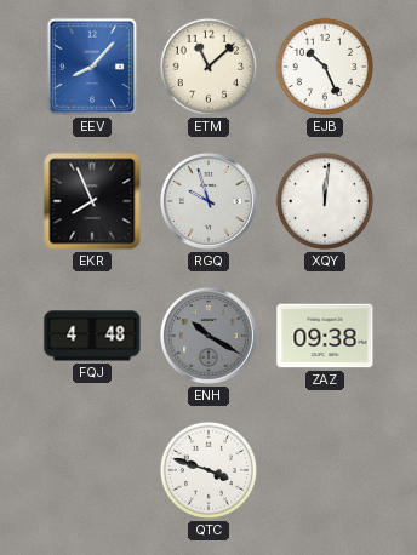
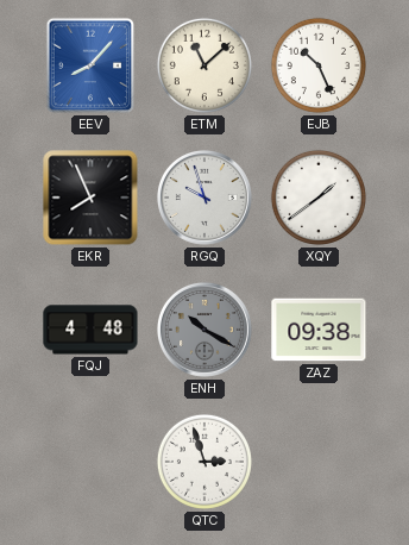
XQY: 12:01 -> 1:39
QTC: 3:48 -> 2:57
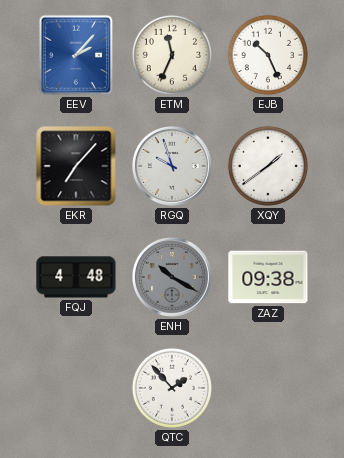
EEV: 8:07 -> 2:07
ETM: 11:08 -> 11:34
EKR: 7:56 -> 7:07
QTC: 2:57 -> 1:53
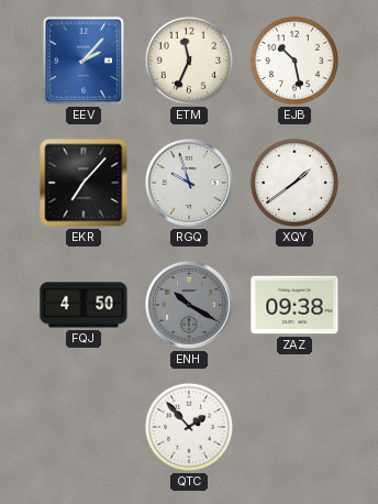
EJB: 10:26 -> 10:28
FQJ: 4:48 -> 4:50
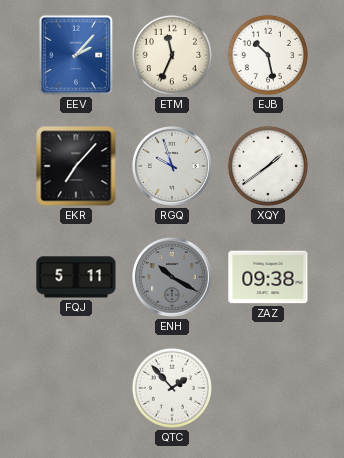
FQJ: 4:50 -> 5:11
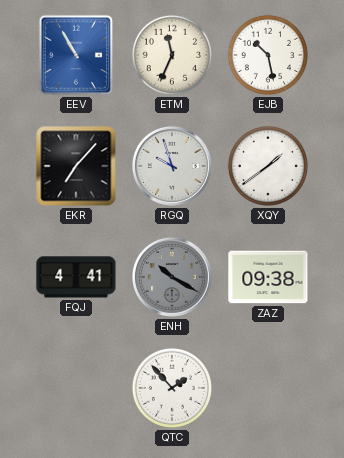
EEV: 2:07 -> 10:55
FQJ: 5:11 -> 4:41
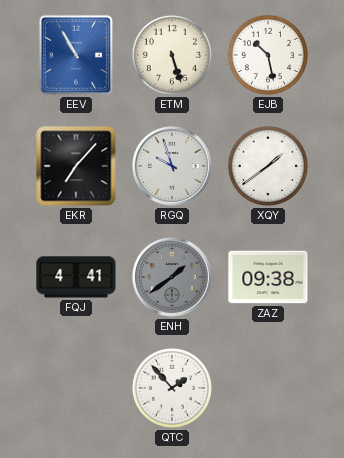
ETM: 11:34 -> 5:27
ENH: 10:20 -> 1:39
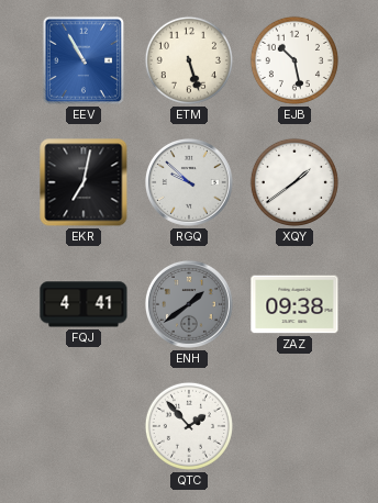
EKR: 7:07 -> 7:02
RGQ: 9:57 -> 9:52
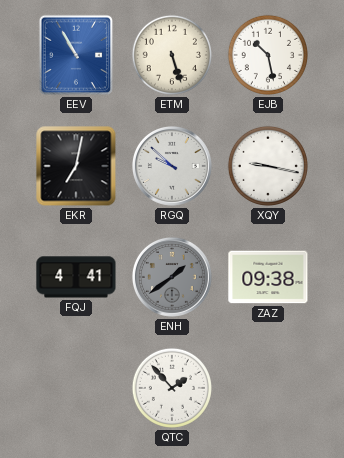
XQY: 1:39 -> 9:17
